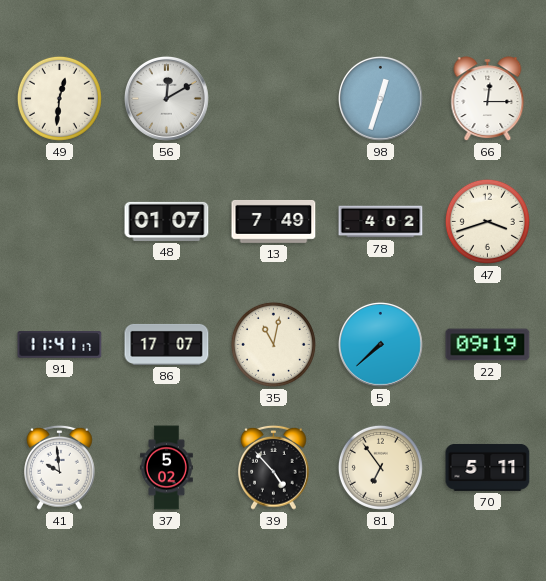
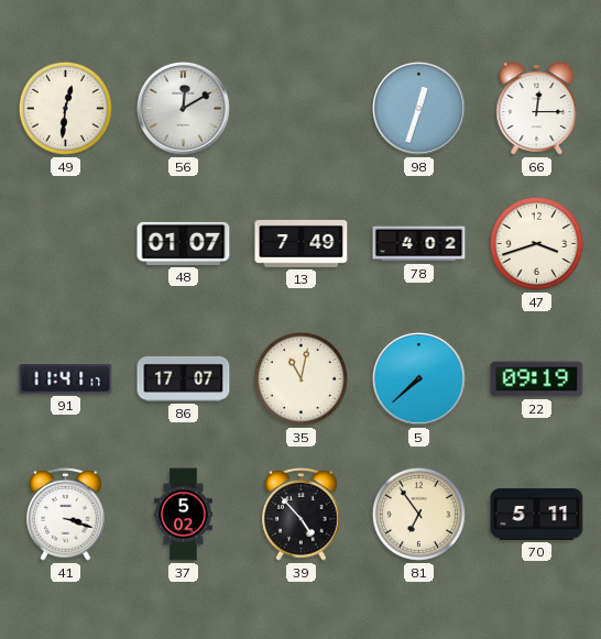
41: 9:59 -> 3:18
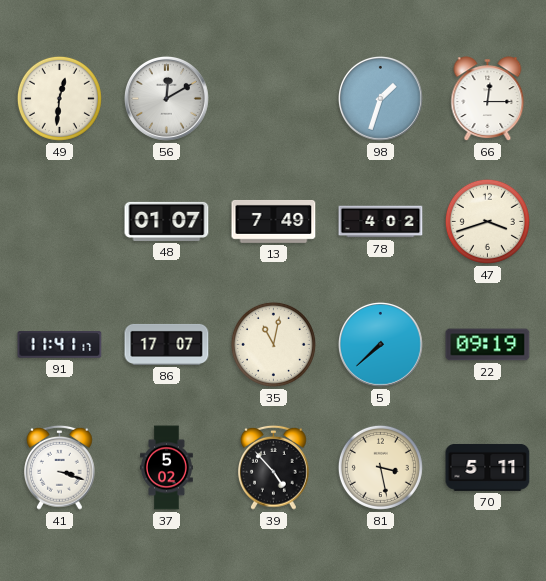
98: 12:33 -> 1:33
81: 6:54 -> 3:28
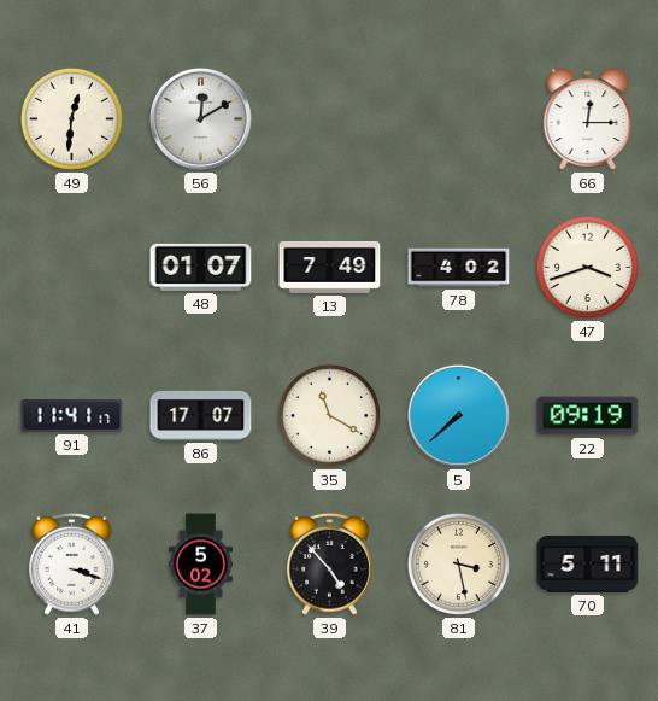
98: 1:33 -> none
35: 11:02 -> 11:20
